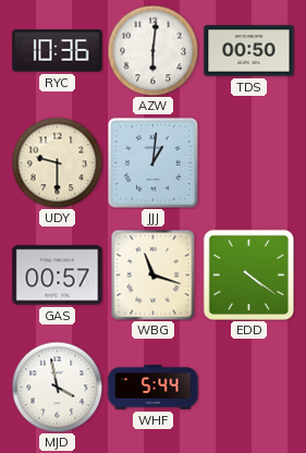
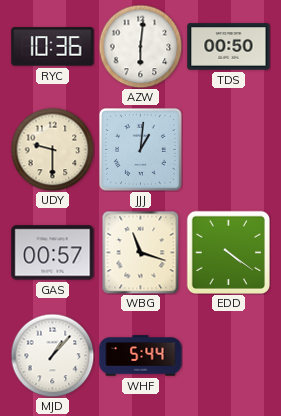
MJD: 3:58 -> 1:07
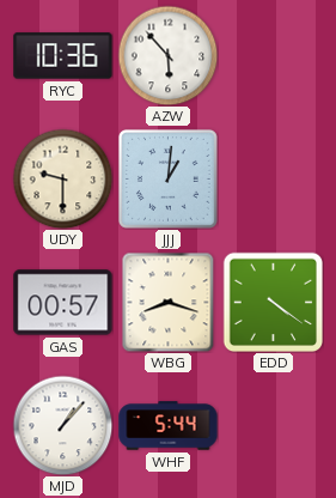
AZW: 6:01 -> 5:53
TDS: 00:50 -> none
WBG: 11:18 -> 8:18
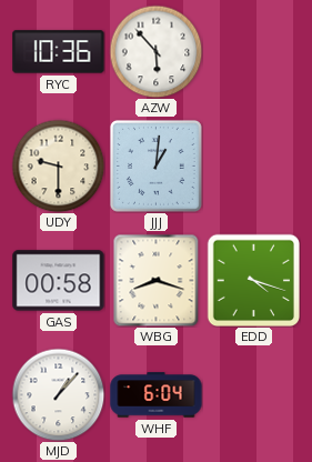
GAS: 00:57 -> 00:58
EDD: 4:21 -> 4:18
WHF: 5:44 -> 6:04
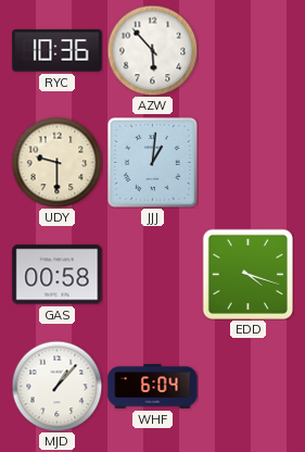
WBG: 8:18 -> none
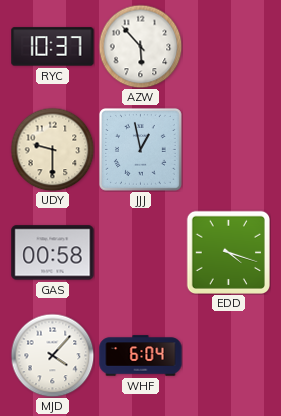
RYC: 10:36 -> 10:37
JJJ: 1:01 -> 12:58
MJD: 1:07 -> 4:07
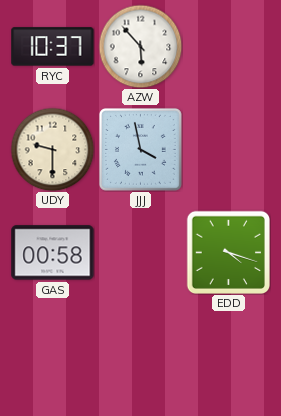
JJJ: 12:58 -> 3:58
MJD: 4:07 -> none
WHF: 6:04 -> none
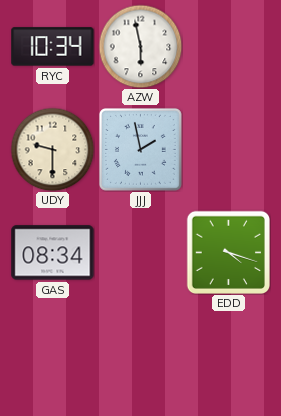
RYC: 10:37 -> 10:34
AZW: 5:53 -> 5:58
JJJ: 3:58 -> 1:58
GAS: 00:58 -> 08:34
